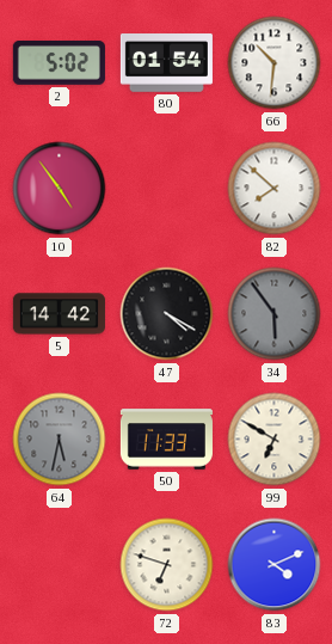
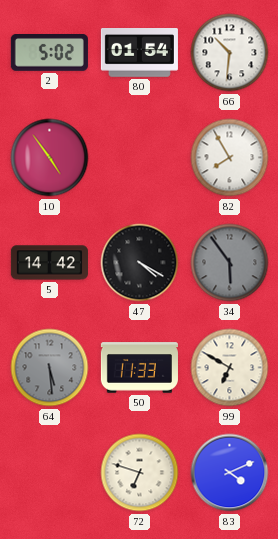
82: 7:52 -> 7:55
64: 5:32 -> 5:29
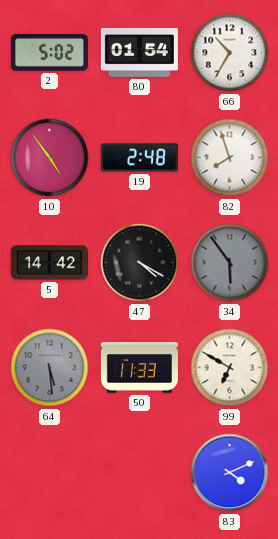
66: 10:31 -> 10:35
19: none -> 2:48
82: 7:55 -> 7:57
72: 6:48 -> none
